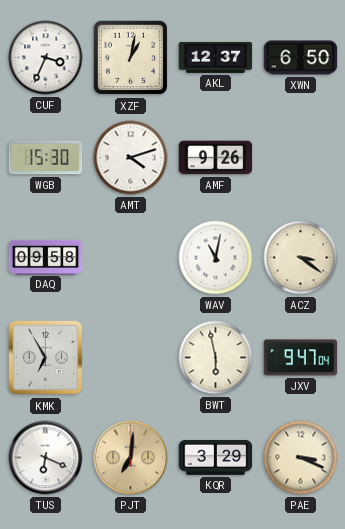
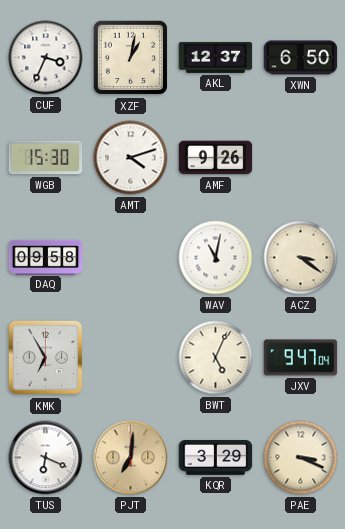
BWT: 5:58 -> 5:04
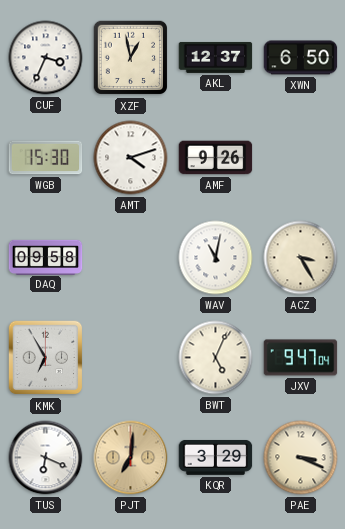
XZF: 1:02 -> 12:58
ACZ: 3:21 -> 3:25
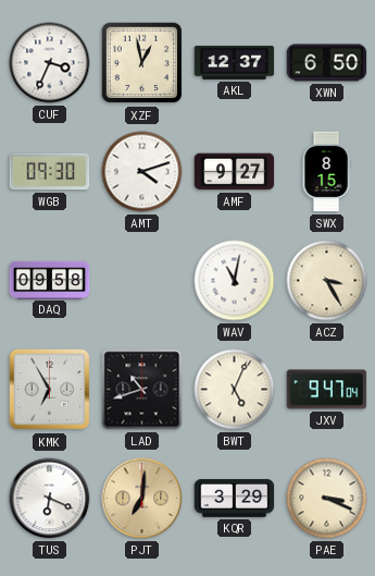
WGB: 15:30 -> 09:30
AMF: 9:26 -> 9:27
SWX: none -> 8:15
LAD: none -> 10:42
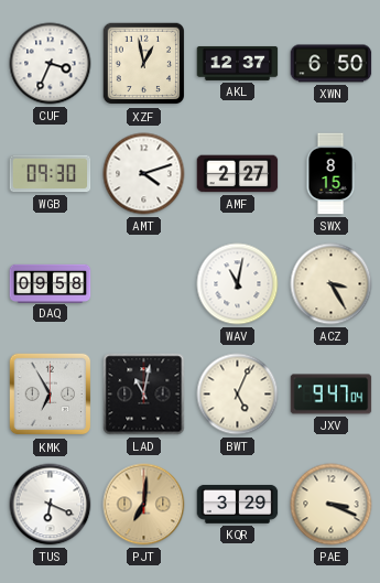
AMF: 9:27 -> 2:27
LAD: 10:42 -> 11:02
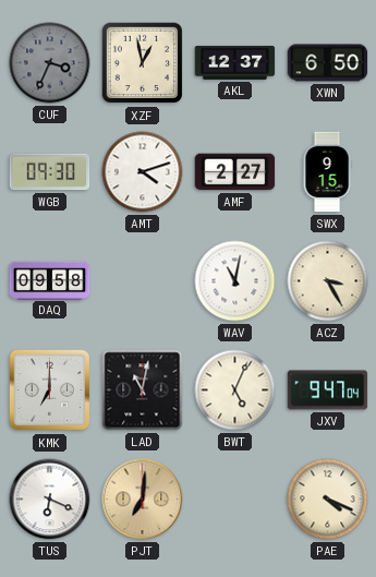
CUF dial: white -> grey
SWX: 8:15 -> 9:15
KMK: 6:55 -> 7:00
KQR: 3:29 -> none
PAE: 3:19 -> 4:19
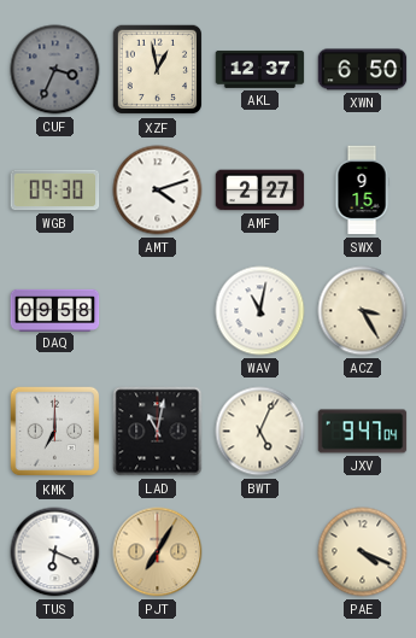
PJT: 7:01 -> 7:05
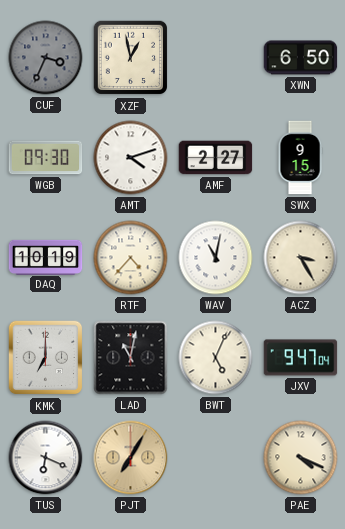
AKL: 12:37 -> none
DAQ: 09:58 -> 10:19
RTF: none -> 4:37
